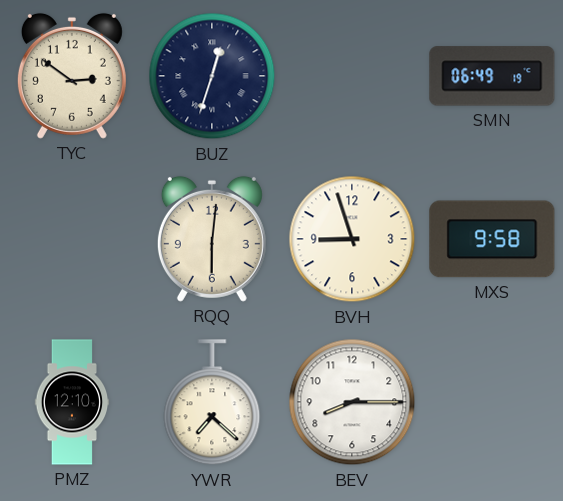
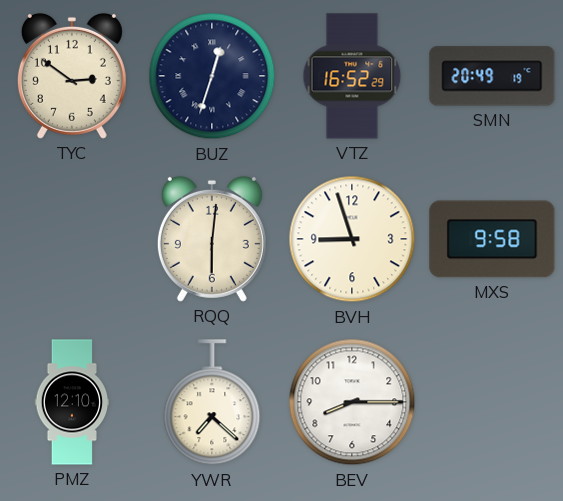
VTZ: none -> 16:52
SMN: 06:49 -> 20:49
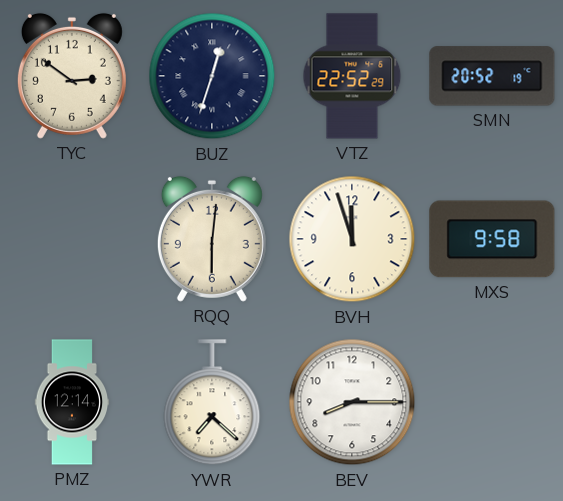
VTZ: 16:52 -> 22:52
SMN: 20:49 -> 20:52
BVH: 8:57 -> 11:57
PMZ: 12:10 -> 12:14
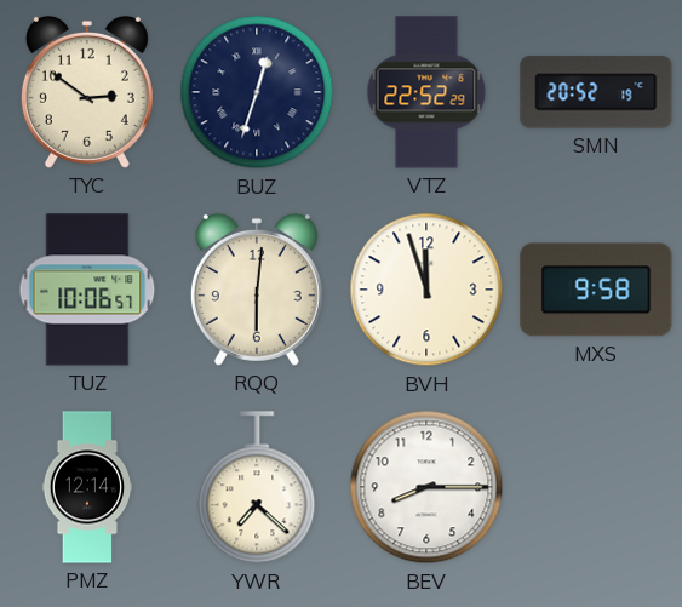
TUZ: none -> 10:06
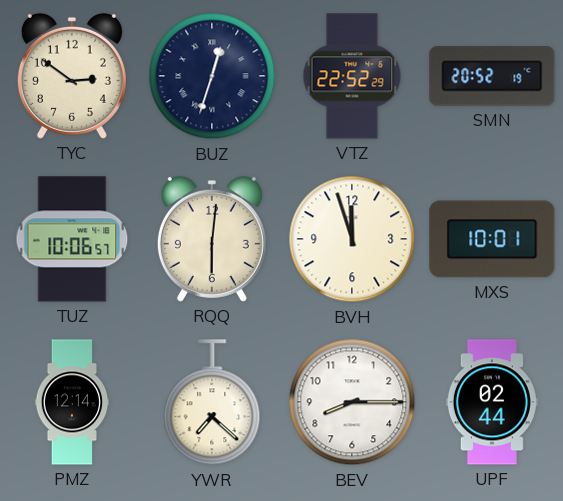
MXS: 9:58 -> 10:01
UPF: none -> 02:44
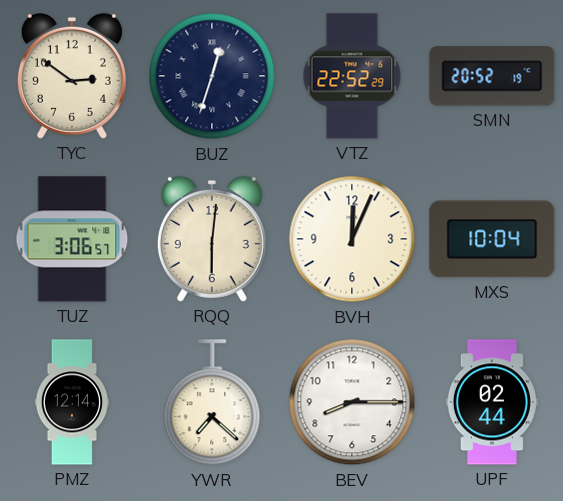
TUZ: 10:06 -> 3:06
BVH: 11:57 -> 12:04
MXS: 10:01 -> 10:04
